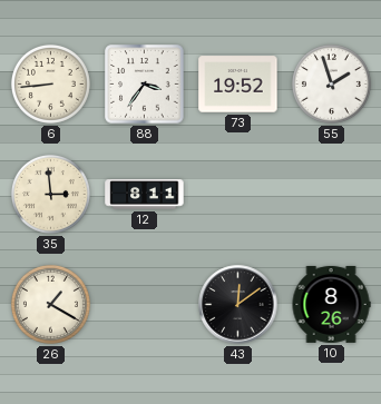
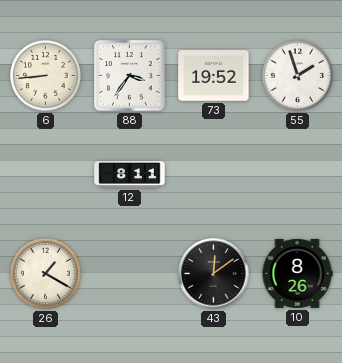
35: 2:59 -> none
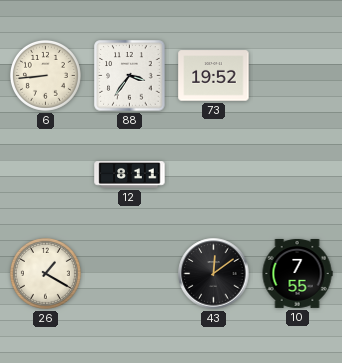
55: 1:57 -> none
10: 8:26 -> 7:55
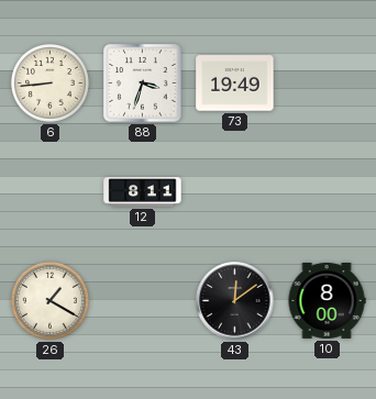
88: 3:36 -> 3:33
73: 19:52 -> 19:49
10: 7:55 -> 8:00
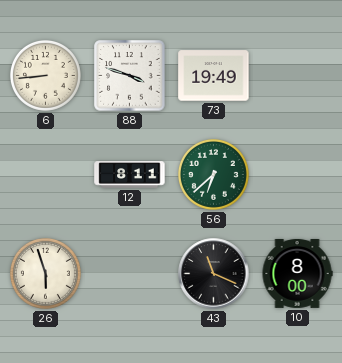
88: 3:33 -> 3:48
56: none -> 6:38
26: 1:20 -> 5:57
43: 12:09 -> 11:19
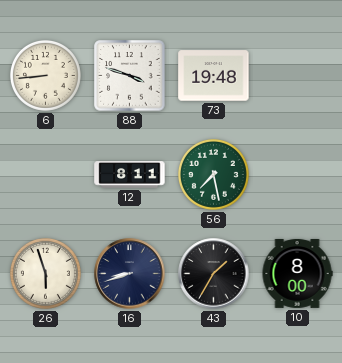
73: 19:49 -> 19:48
56: 6:38 -> 7:28
16: none -> 8:42
43: 11:19 -> 1:35
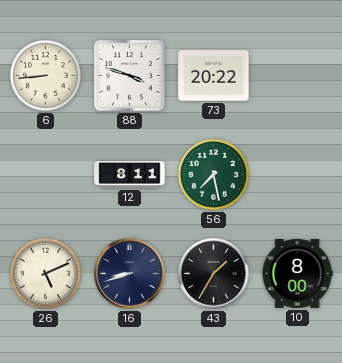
73: 19:48 -> 20:22
26: 5:57 -> 5:11
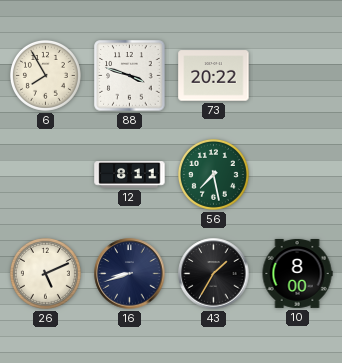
6: 8:44 -> 7:55
